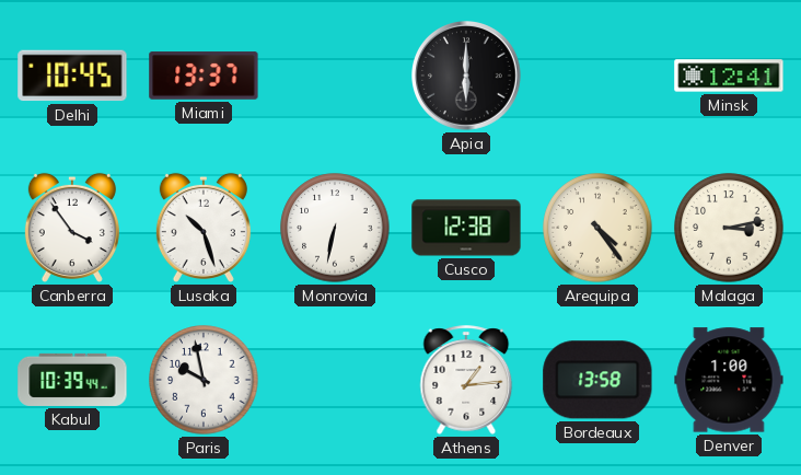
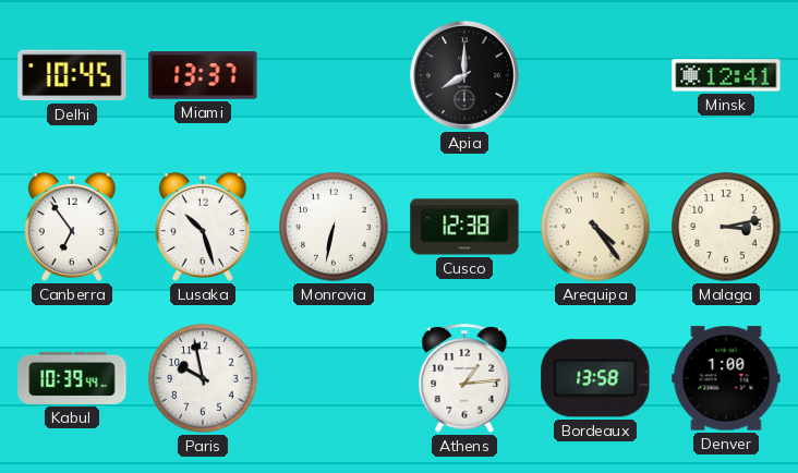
Apia: 6:00 -> 8:00
Canberra: 3:54 -> 6:54
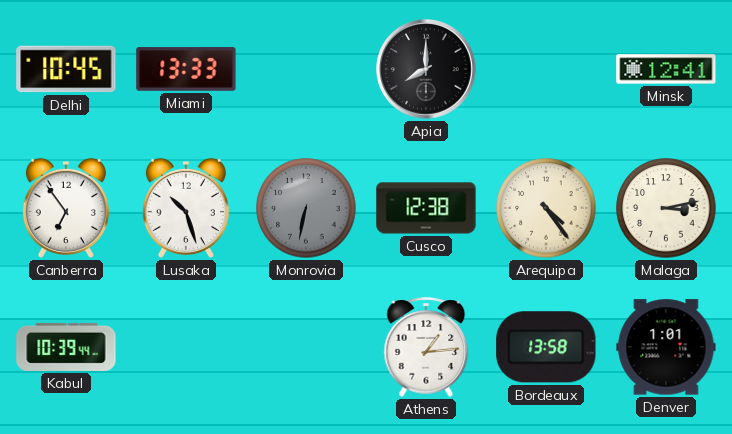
Miami: 13:37 -> 13:33
Monrovia dial: white -> grey
Paris: 9:58 -> none
Denver: 1:00 -> 1:01
